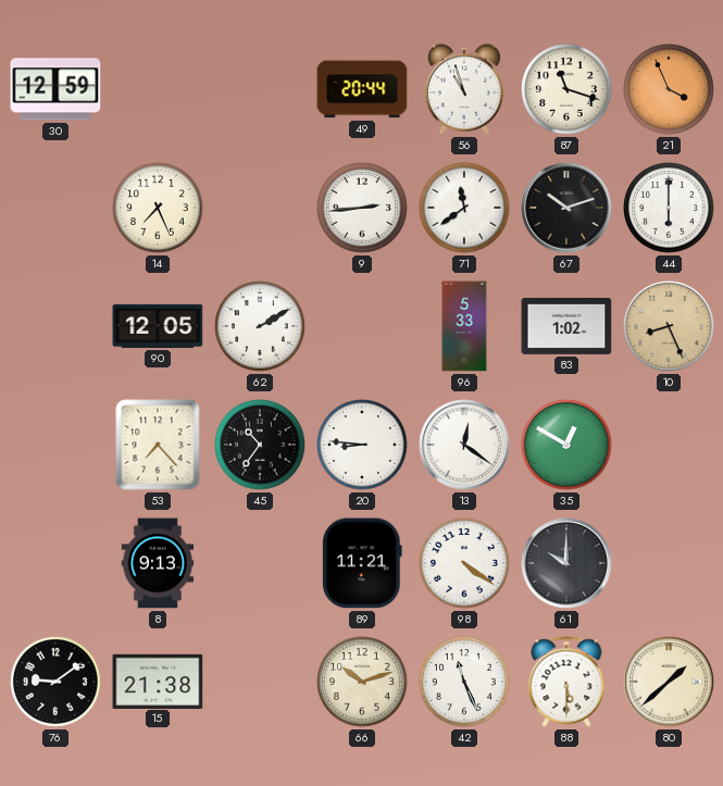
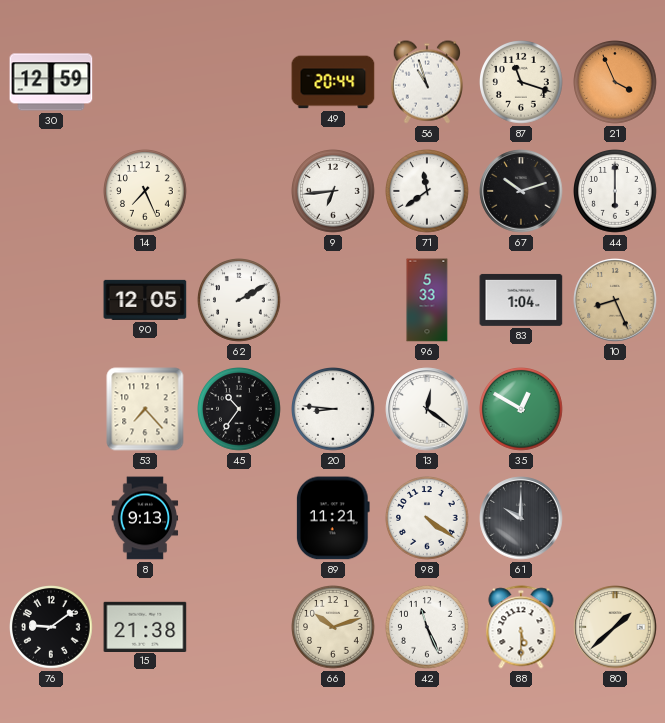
9: 2:44 -> 6:44
83: 1:02 -> 1:04
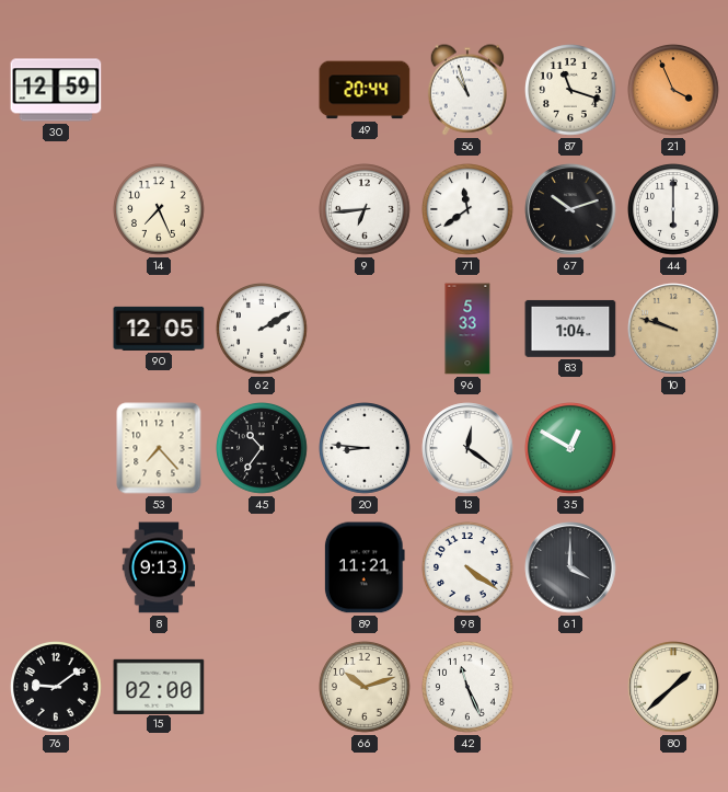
10: 8:26 -> 9:48
61: 10:00 -> 4:00
15: 21:38 -> 02:00
88: 5:30 -> none
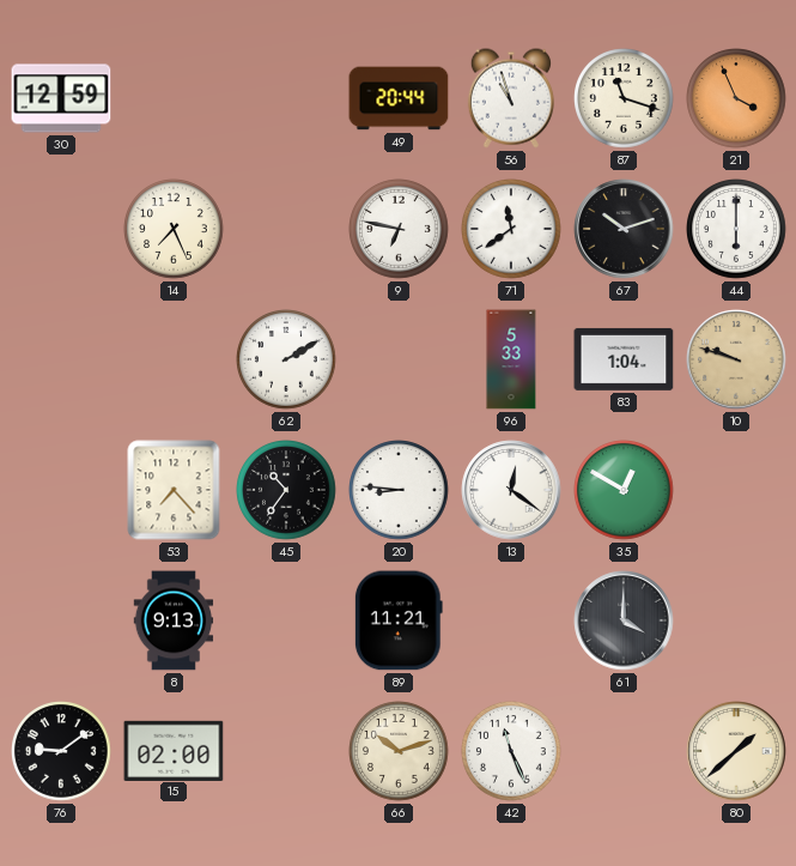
9: 6:44 -> 6:47
90: 12:05 -> none
98: 4:21 -> none
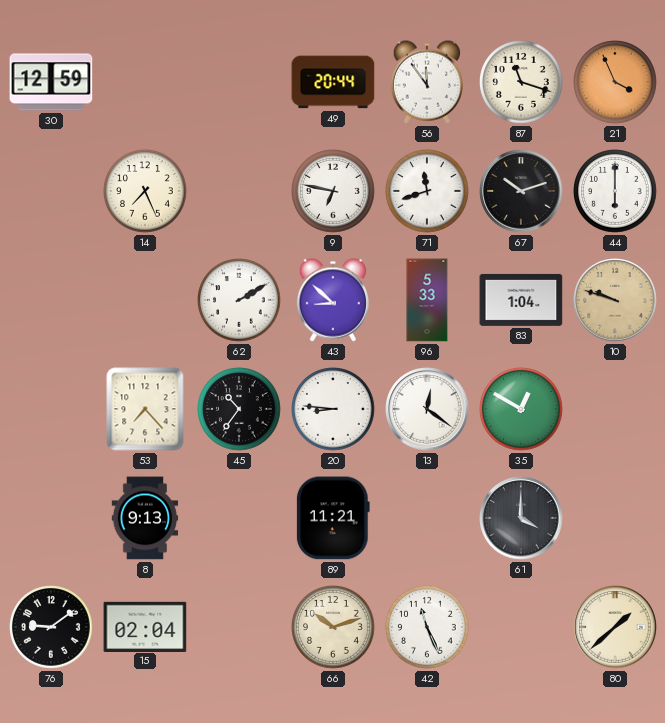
56: 10:57 -> 11:54
71: 11:39 -> 11:42
43: none -> 8:52
15: 02:00 -> 02:04
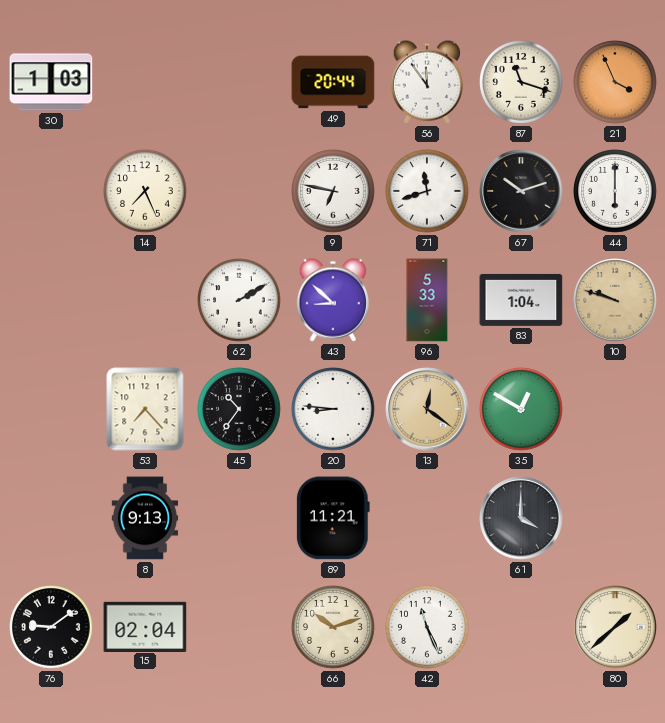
30: 12:59 -> 1:03
13 dial: white -> champagne
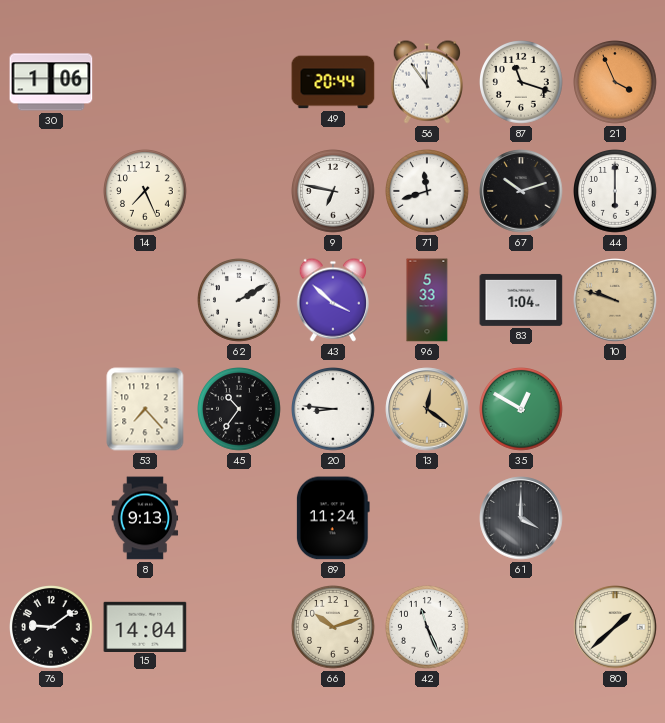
30: 1:03 -> 1:06
43: 8:52 -> 3:52
89: 11:21 -> 11:24
15: 02:04 -> 14:04
